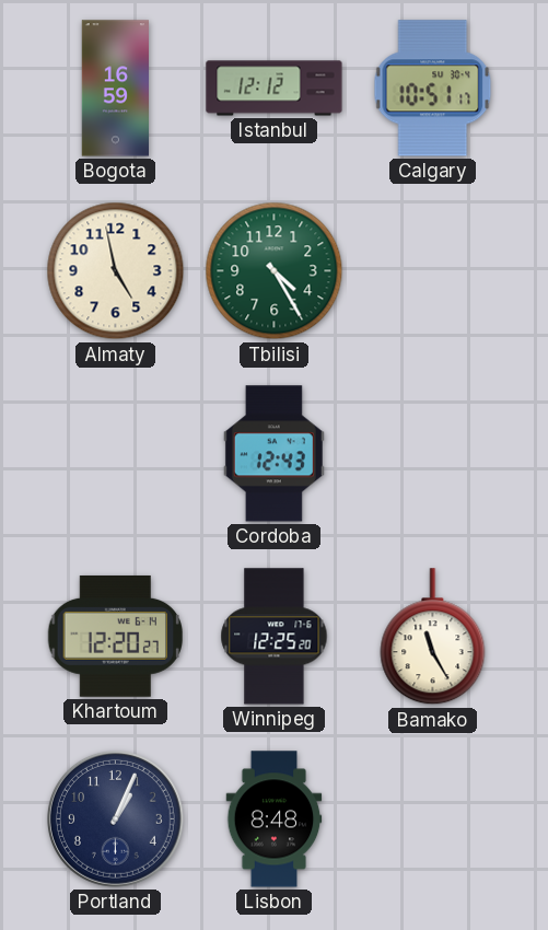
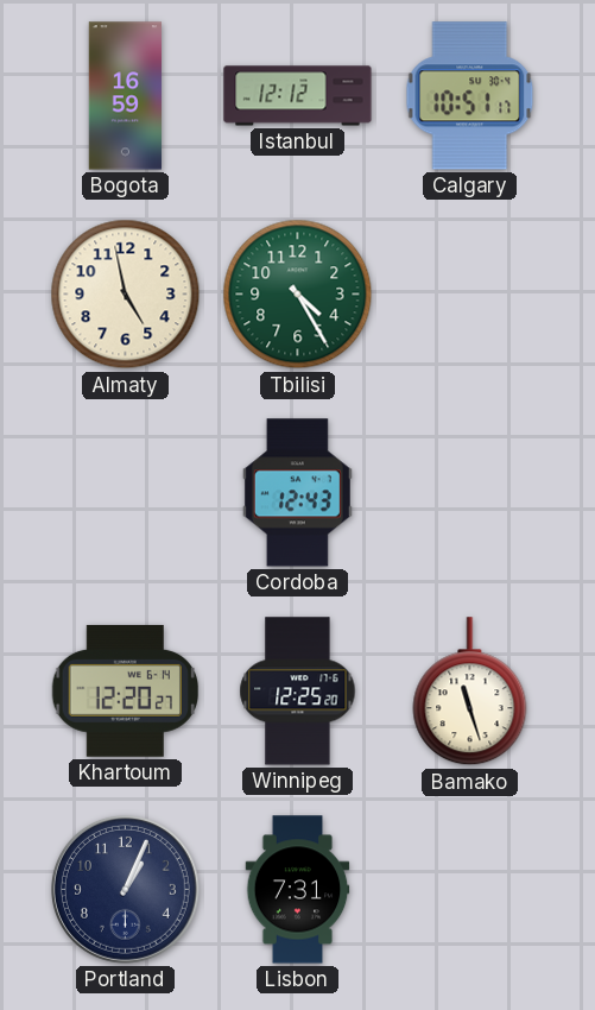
Bamako: 11:25 -> 11:27
Lisbon: 8:48 -> 7:31
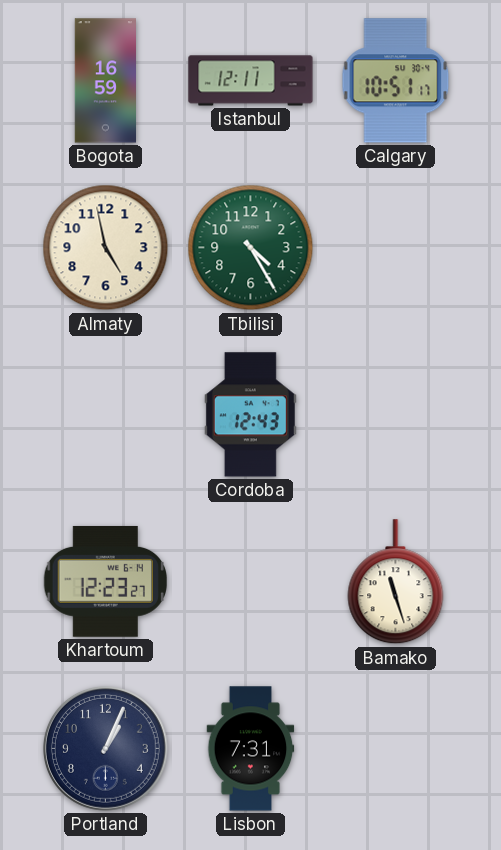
Istanbul: 12:12 -> 12:11
Khartoum: 12:20 -> 12:23
Winnipeg: 12:25 -> none
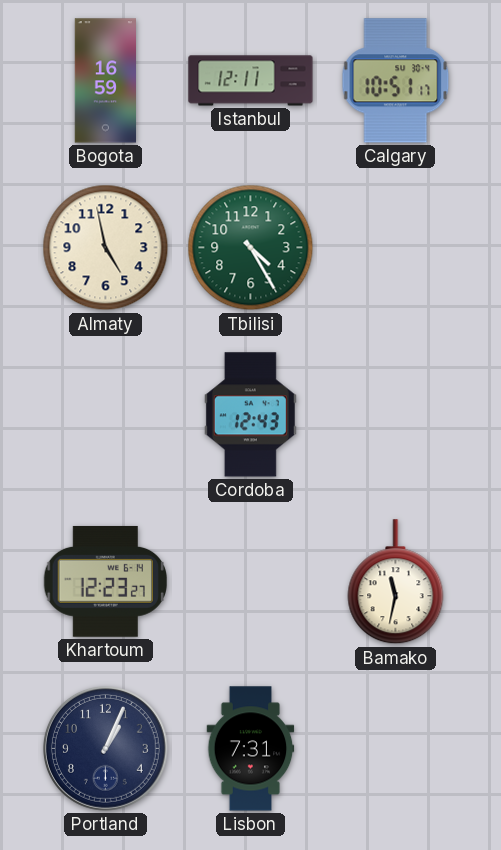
Bamako: 11:27 -> 11:32
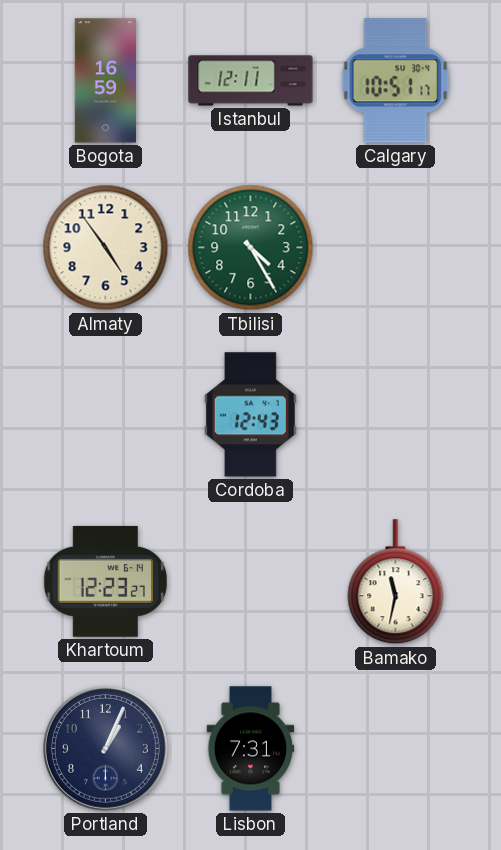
Almaty: 4:58 -> 4:54
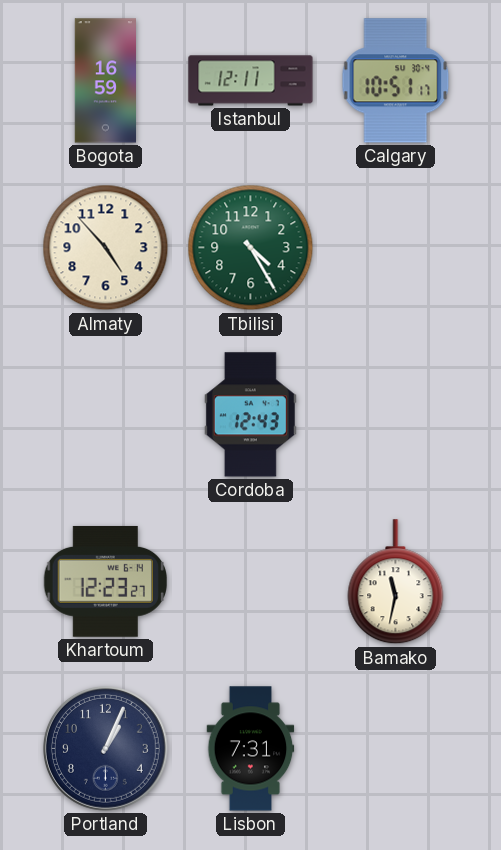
Almaty: 4:54 -> 4:53
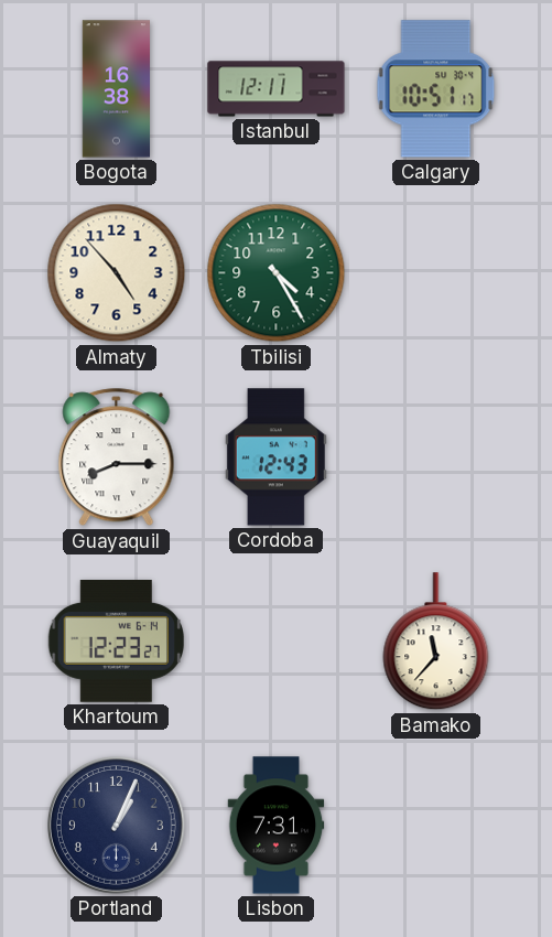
Bogota: 16:59 -> 16:38
Guayaquil: none -> 8:15
Bamako: 11:32 -> 11:37
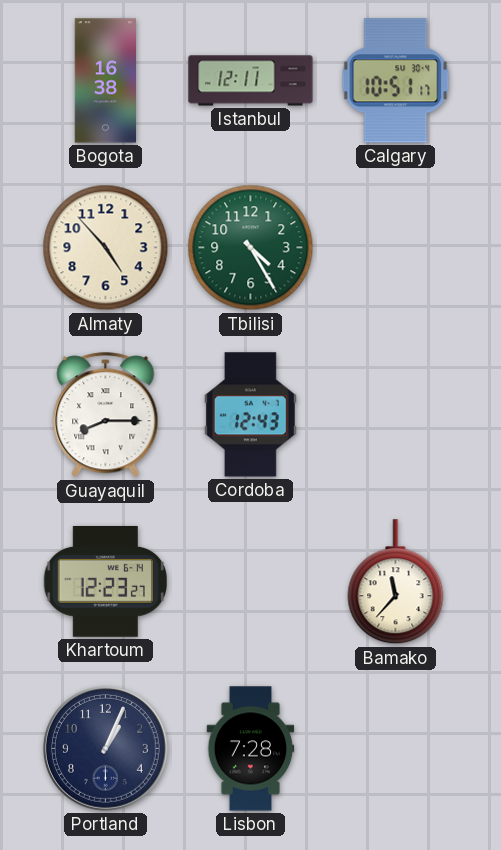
Lisbon: 7:31 -> 7:28
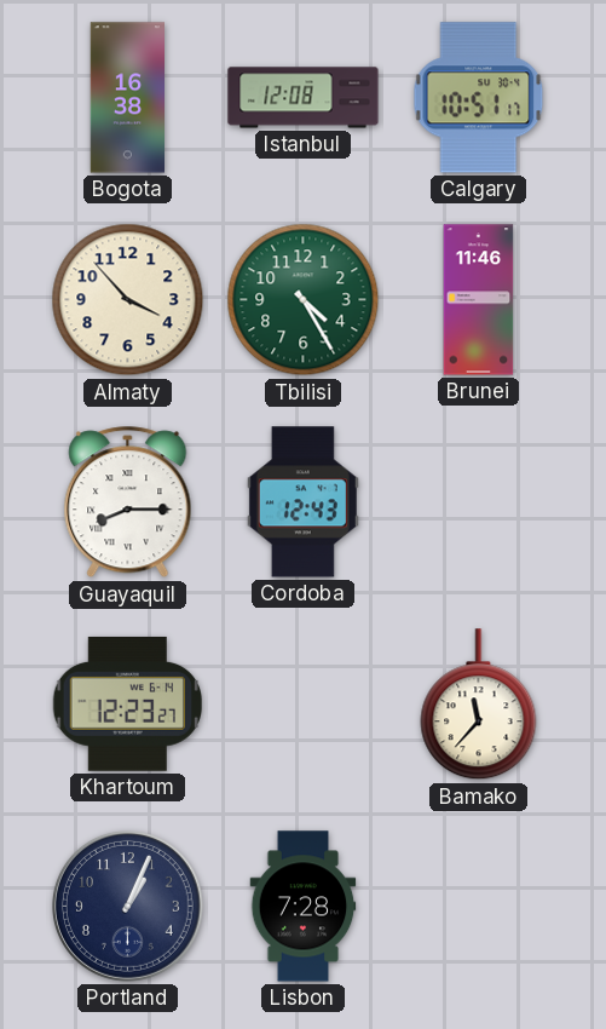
Istanbul: 12:11 -> 12:08
Almaty: 4:53 -> 3:53
Brunei: none -> 11:46
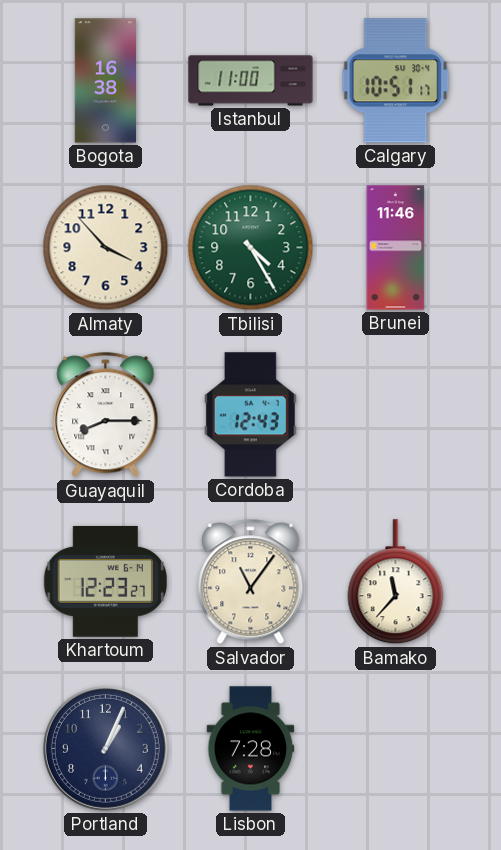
Istanbul: 12:08 -> 11:00
Salvador: none -> 11:06
